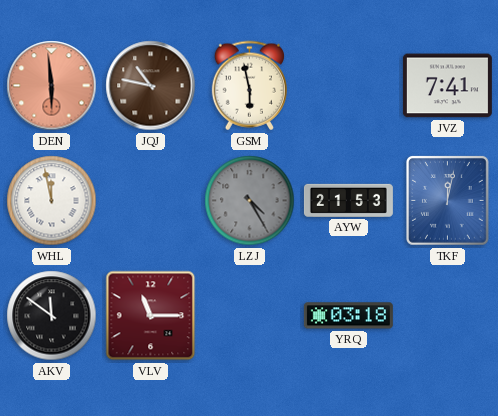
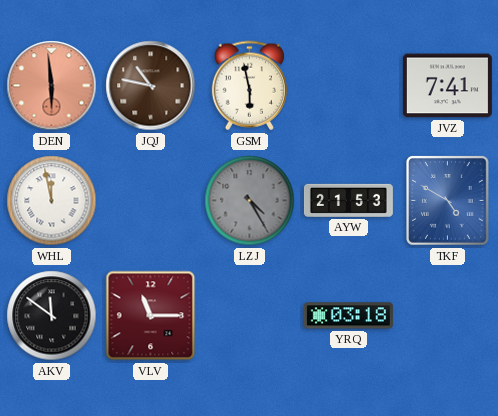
TKF: 12:02 -> 4:50
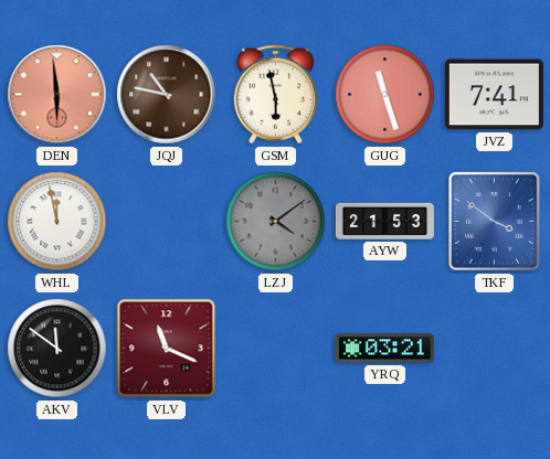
GUG: none -> 11:27
LZJ: 4:25 -> 4:09
TKF: 4:50 -> 3:51
VLV: 11:15 -> 11:19
YRQ: 03:18 -> 03:21
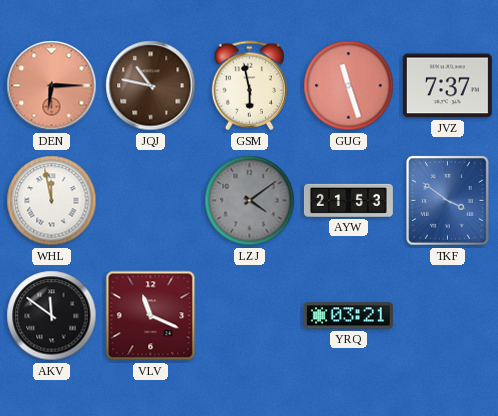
DEN: 5:59 -> 6:15
JVZ: 7:41 -> 7:37
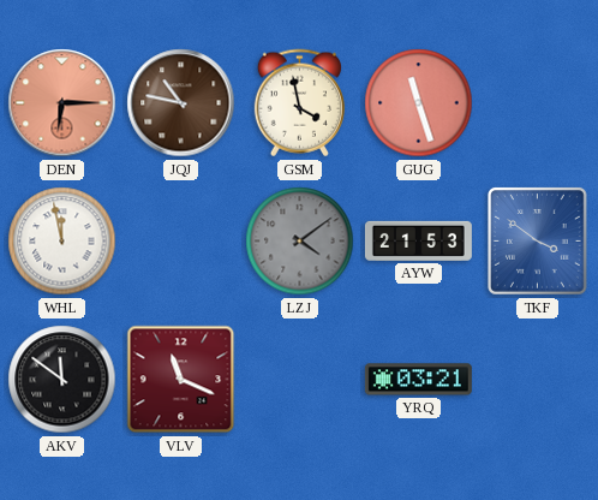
GSM: 5:58 -> 3:58
JVZ: 7:37 -> none
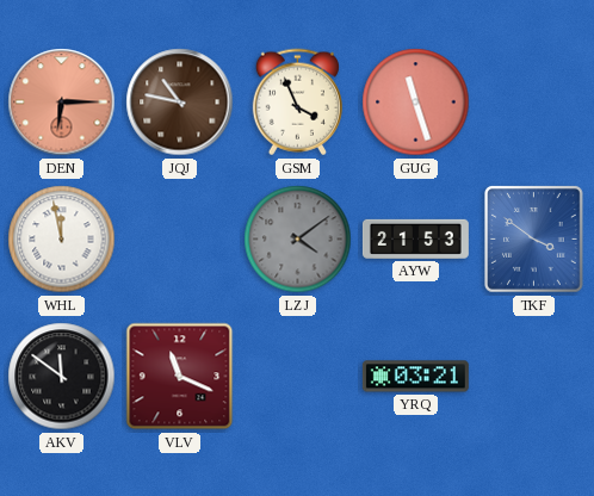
GSM: 3:58 -> 3:56
